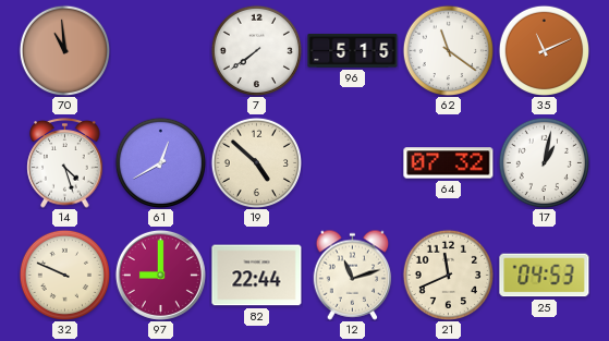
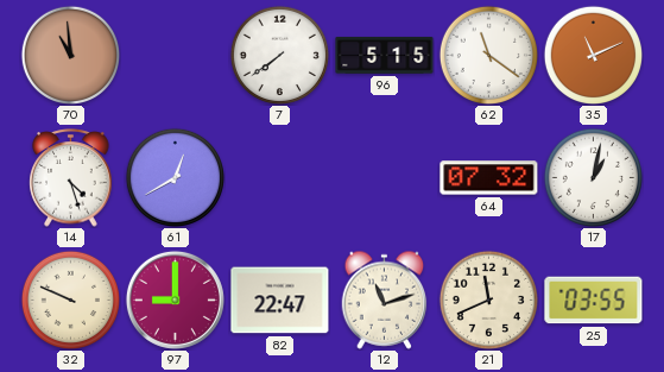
19: 4:52 -> none
82: 22:44 -> 22:47
25: 04:53 -> 03:55
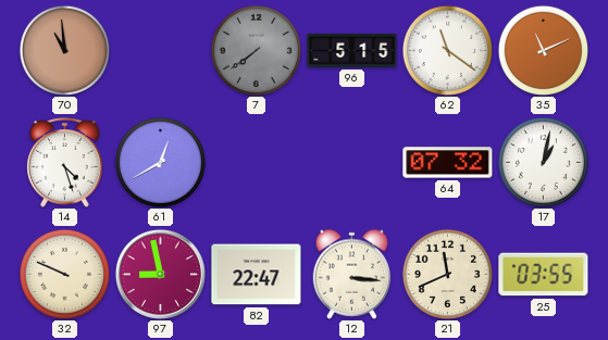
7 dial: white -> grey
97: 9:00 -> 8:58
12: 11:12 -> 3:16
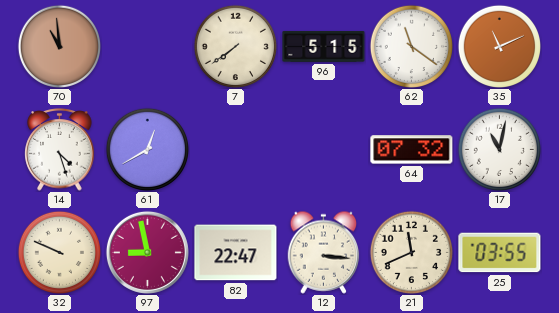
7 dial: grey -> cream
17: 1:02 -> 11:02
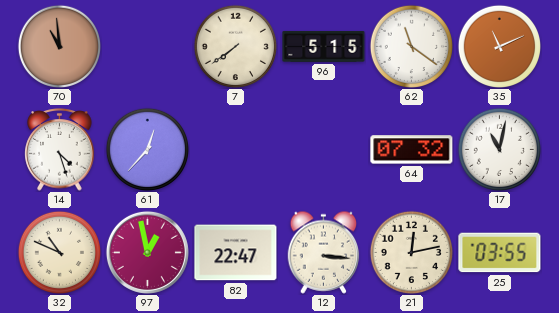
61: 12:40 -> 12:37
32: 9:49 -> 10:49
97: 8:58 -> 12:58
21: 11:41 -> 12:13
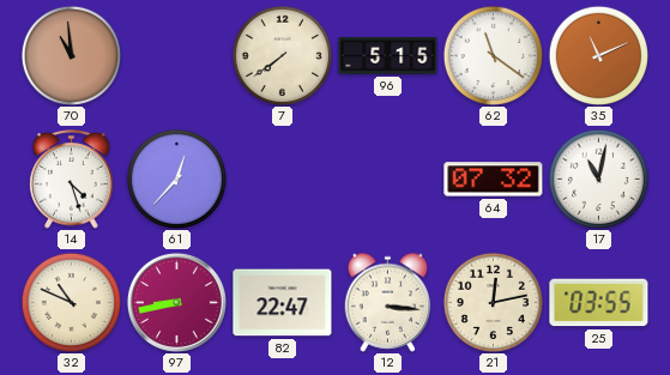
97: 12:58 -> 8:43
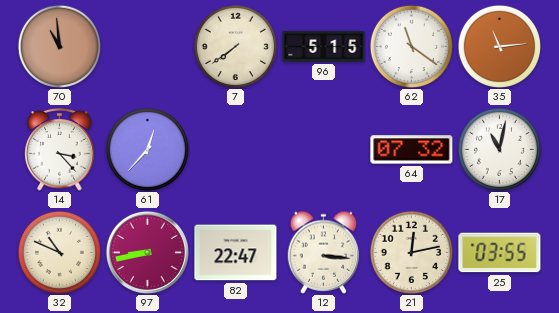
35: 11:11 -> 11:14
14: 4:27 -> 3:23
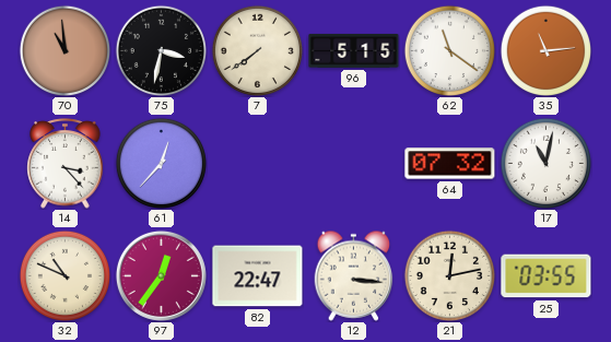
75: none -> 3:32
97: 8:43 -> 12:36
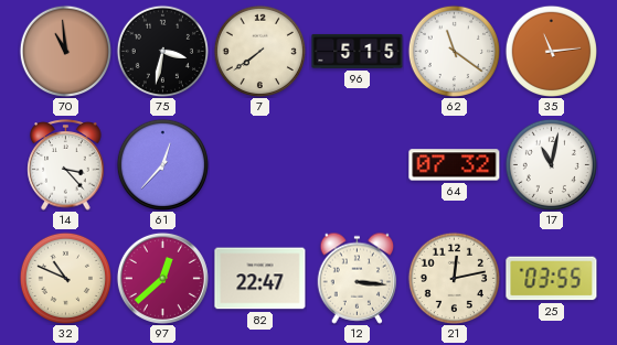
97: 12:36 -> 12:38
